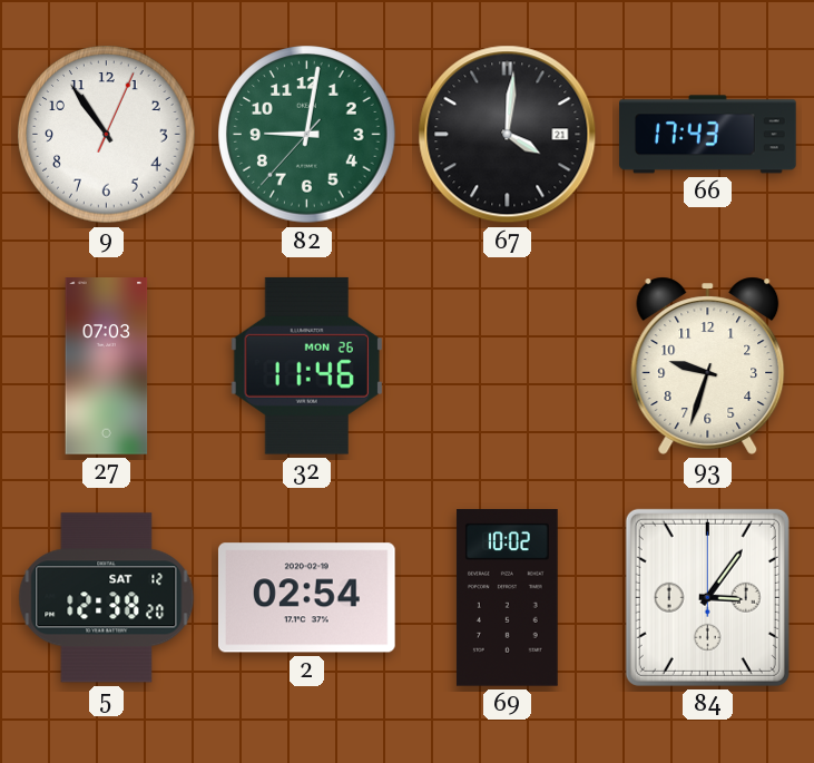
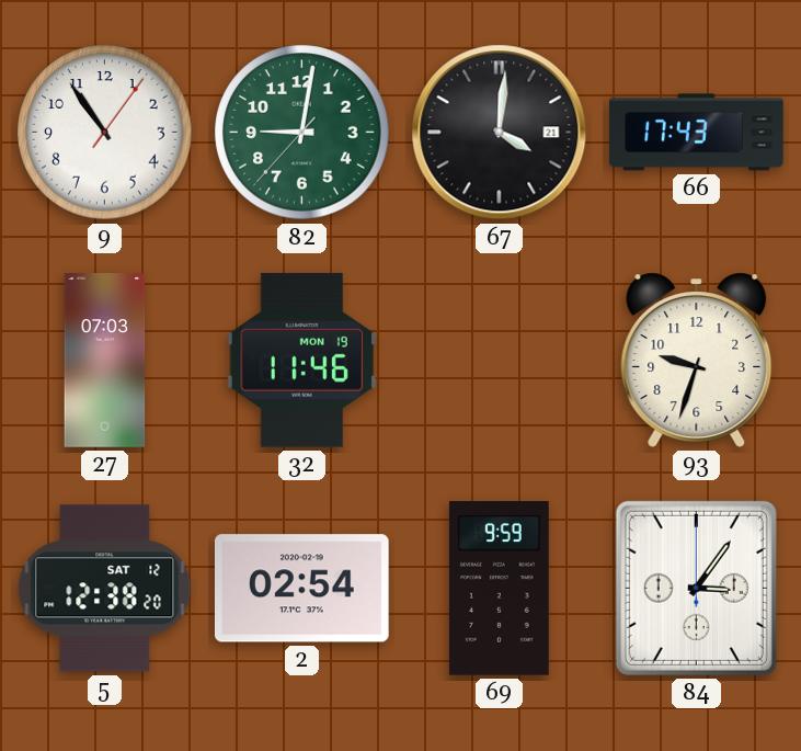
9: 10:54:04 -> 10:54:06
32 date: MON 26 -> MON 19
69: 10:02 -> 9:59
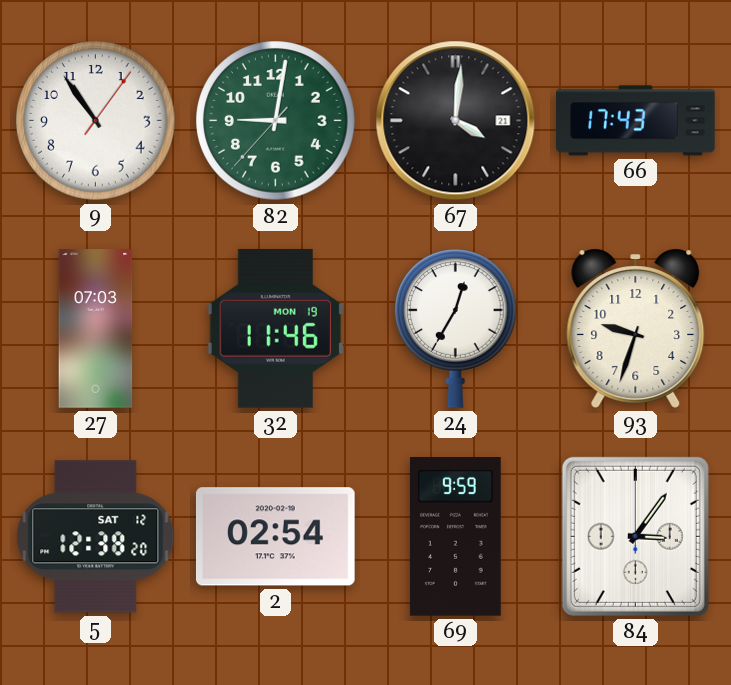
24: none -> 12:35
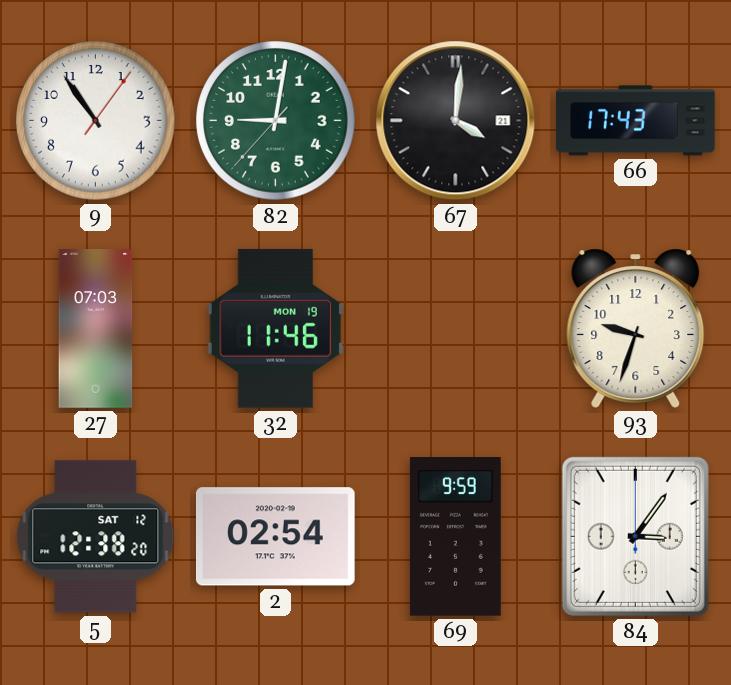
24: 12:35 -> none
